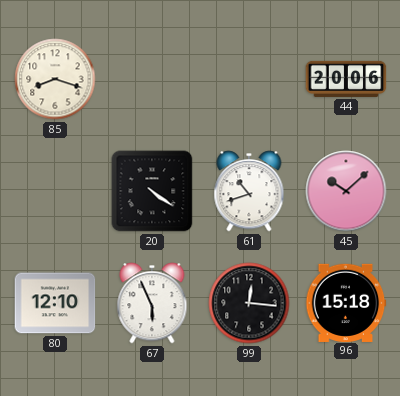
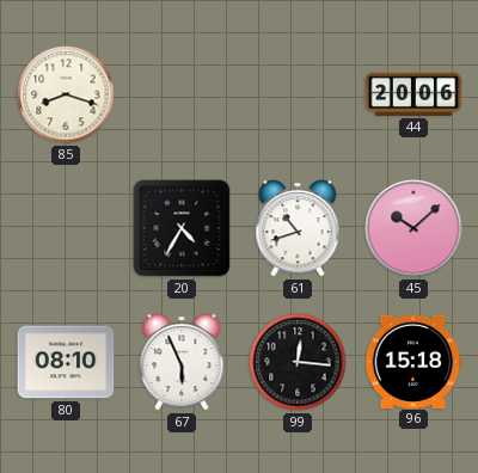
20: 4:21 -> 4:35
80: 12:10 -> 08:10
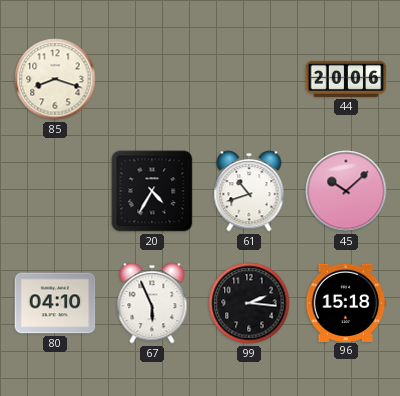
80: 08:10 -> 04:10
99: 12:16 -> 2:16
